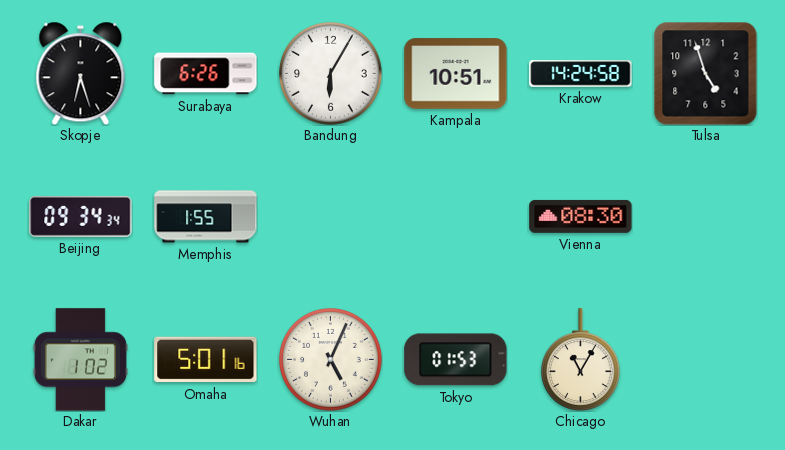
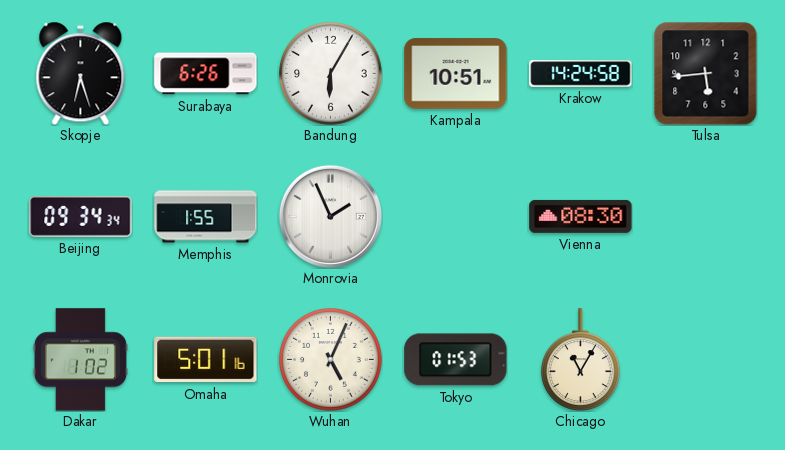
Tulsa: 4:57 -> 5:44
Monrovia: none -> 1:56
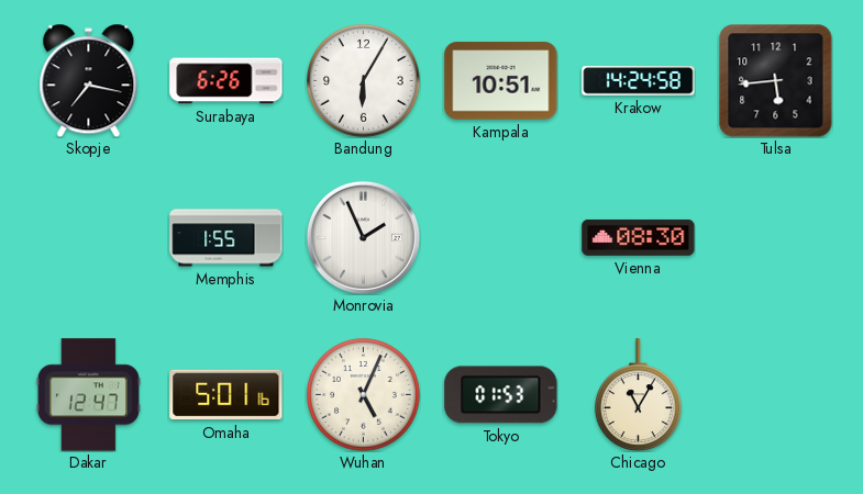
Skopje: 6:27 -> 7:17
Beijing: 09:34 -> none
Dakar: 1:02 -> 12:47
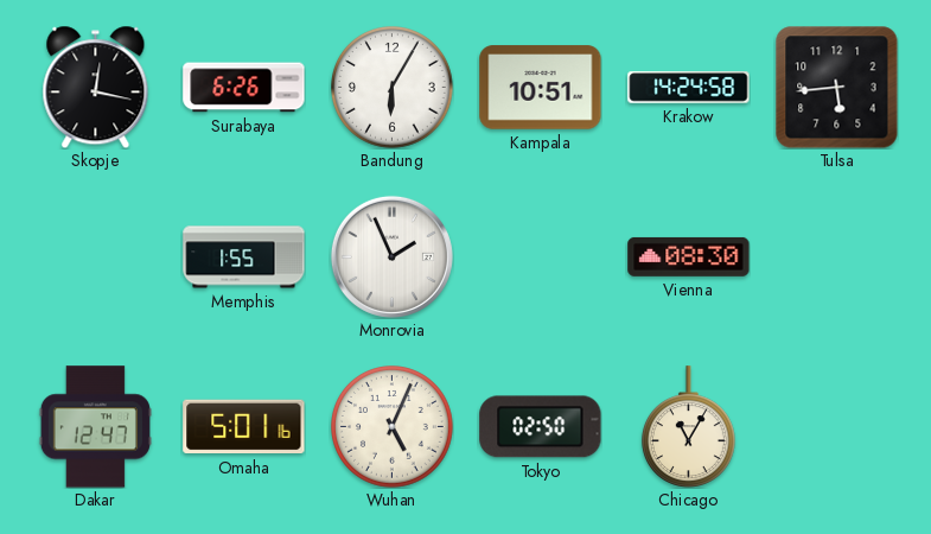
Skopje: 7:17 -> 12:17
Tokyo: 01:53 -> 02:50
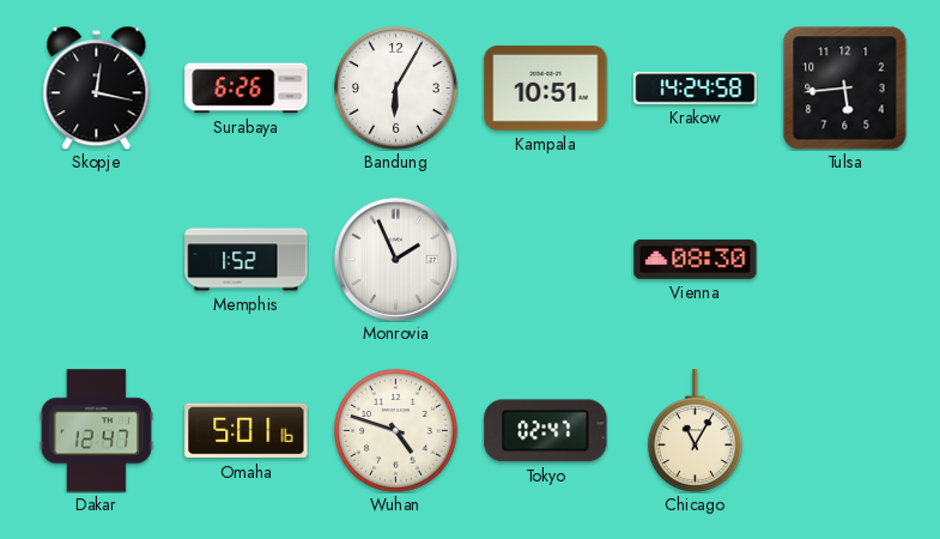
Memphis: 1:55 -> 1:52
Wuhan: 5:04 -> 4:48
Tokyo: 02:50 -> 02:47
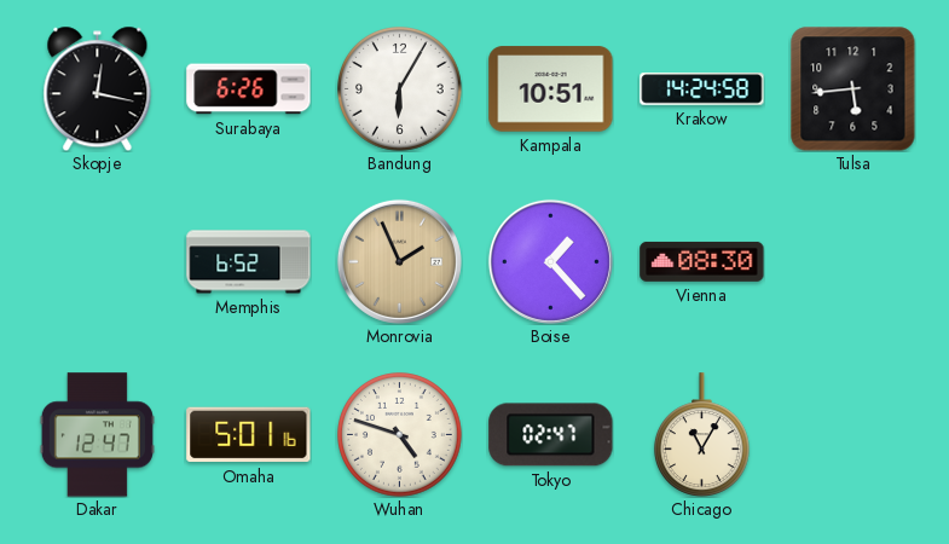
Memphis: 1:52 -> 6:52
Monrovia dial: white -> champagne
Boise: none -> 1:23
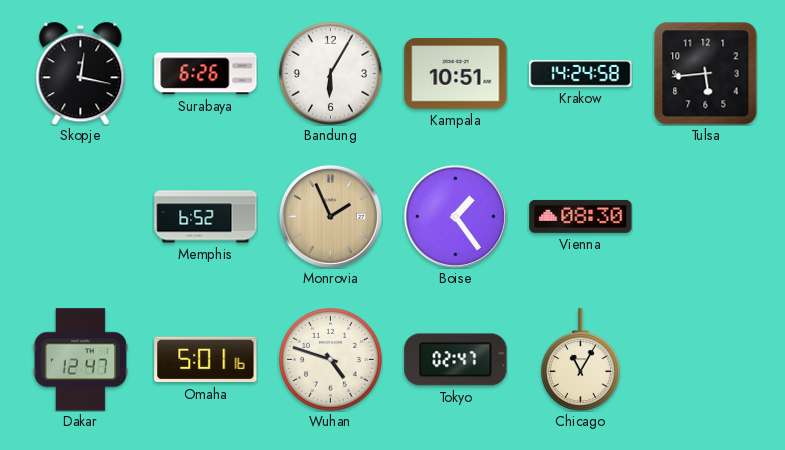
Boise: 1:23 -> 1:24
